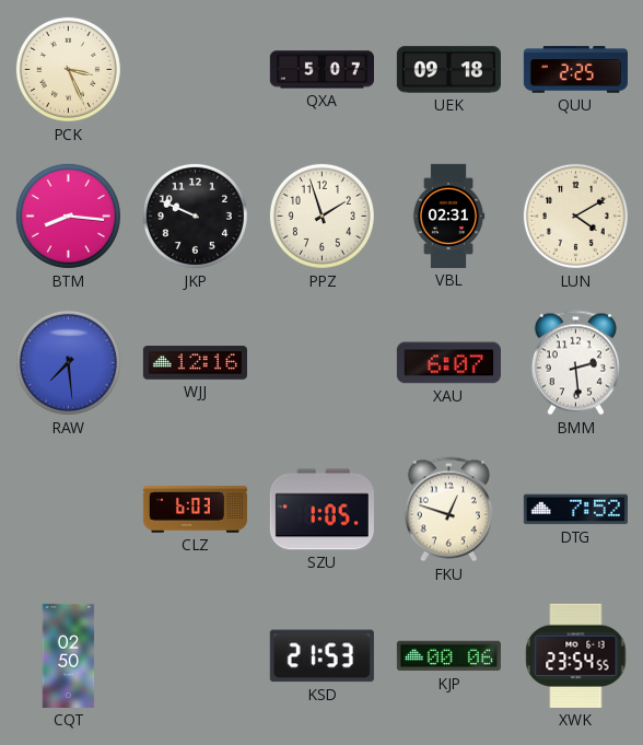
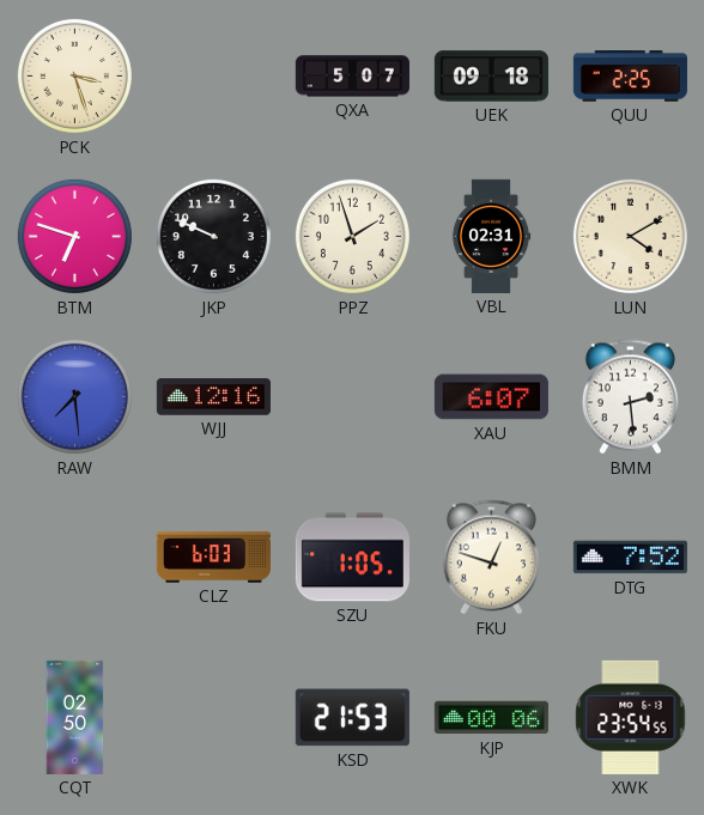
PCK: 3:26 -> 3:27
BTM: 8:16 -> 6:48
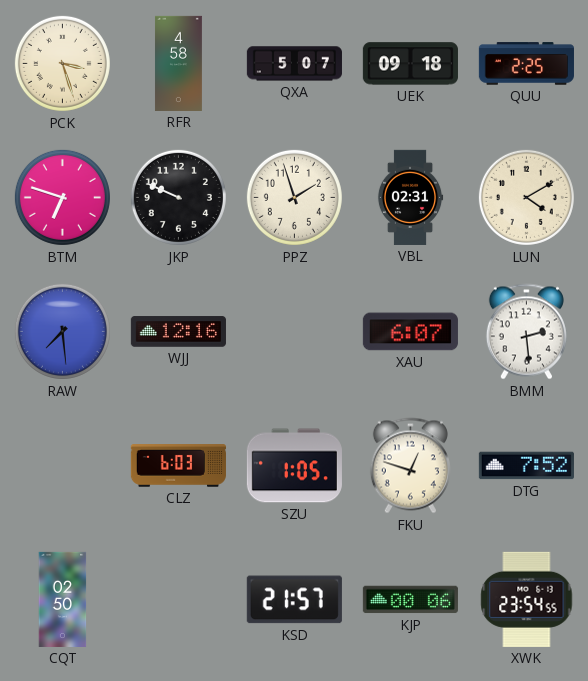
RFR: none -> 4:58
KSD: 21:53 -> 21:57
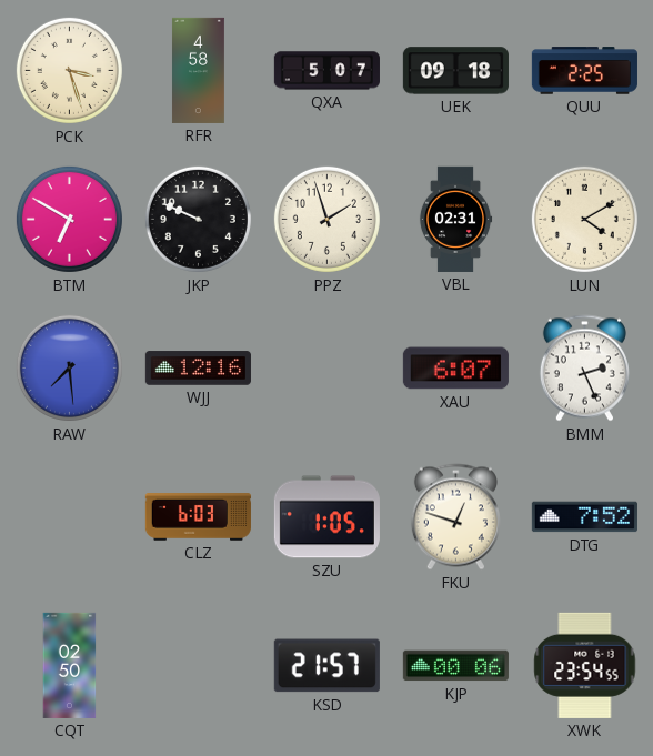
BTM: 6:48 -> 6:50
BMM: 2:29 -> 2:26
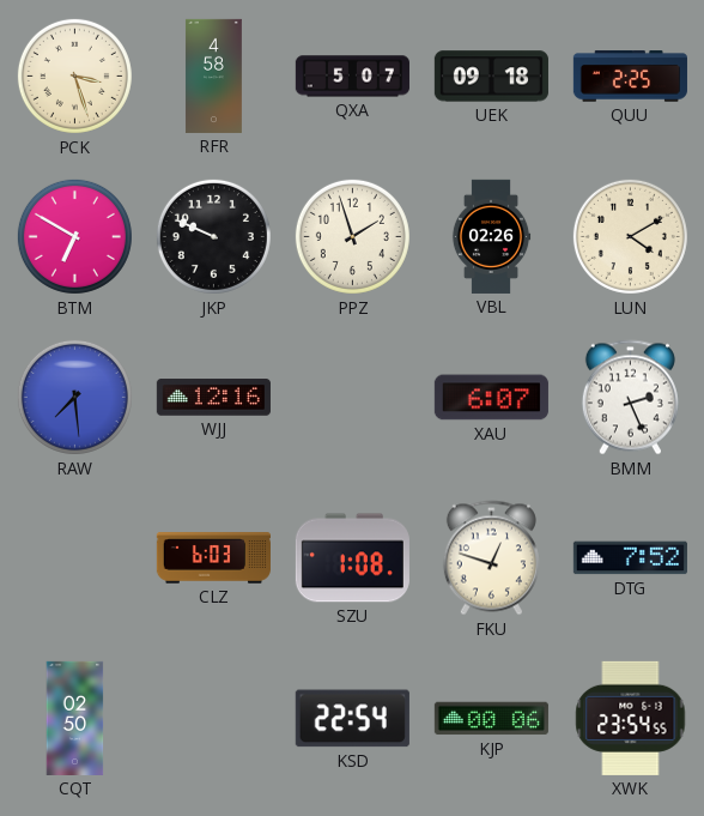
VBL: 02:31 -> 02:26
SZU: 1:05 -> 1:08
KSD: 21:57 -> 22:54
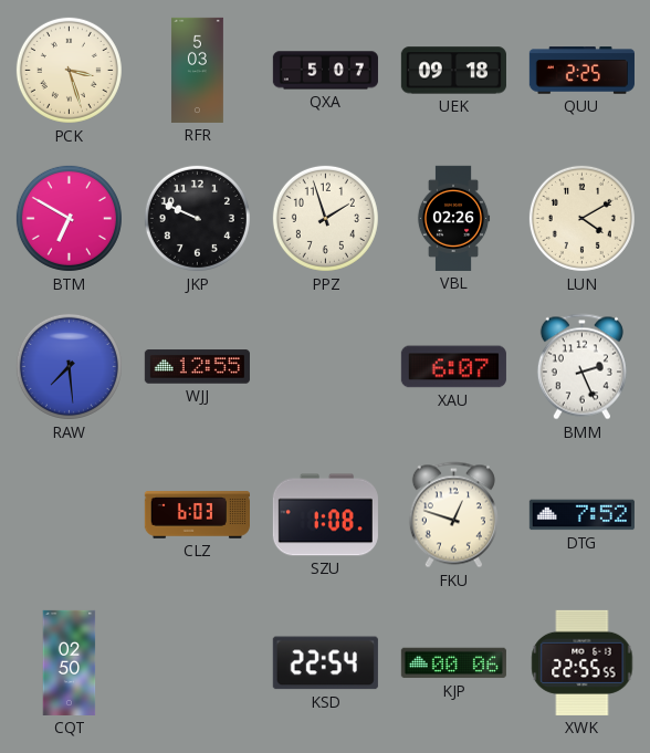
RFR: 4:58 -> 5:03
WJJ: 12:16 -> 12:55
XWK: 23:54 -> 22:55
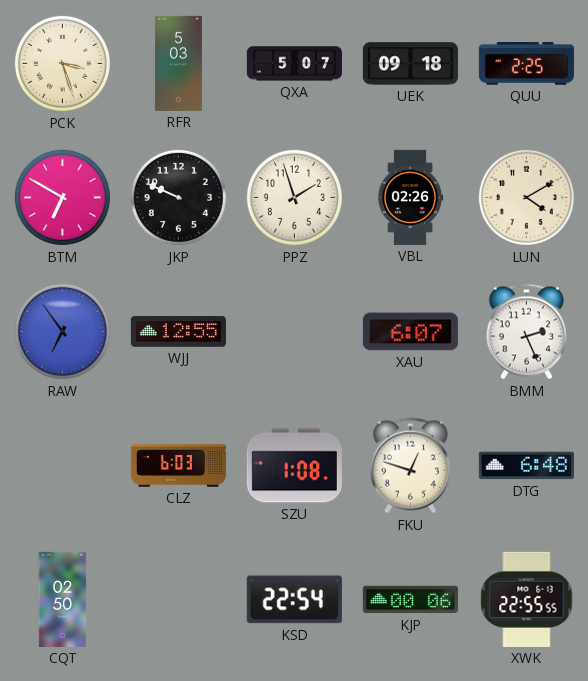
RAW: 7:29 -> 6:54
DTG: 7:52 -> 6:48
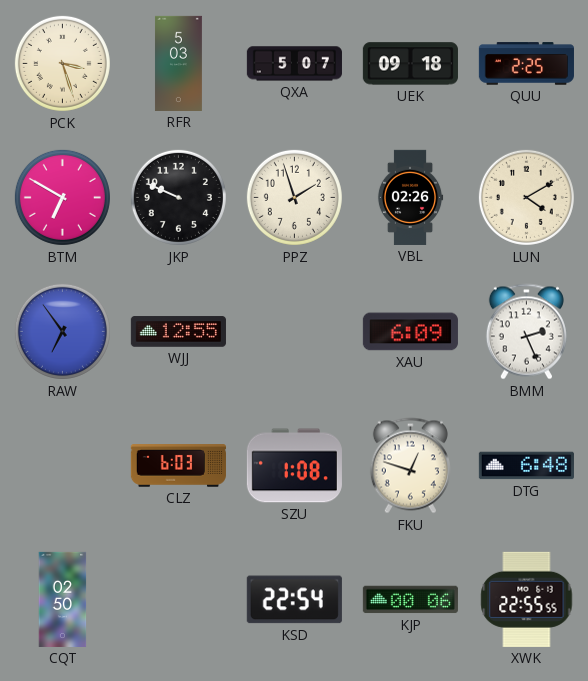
XAU: 6:07 -> 6:09
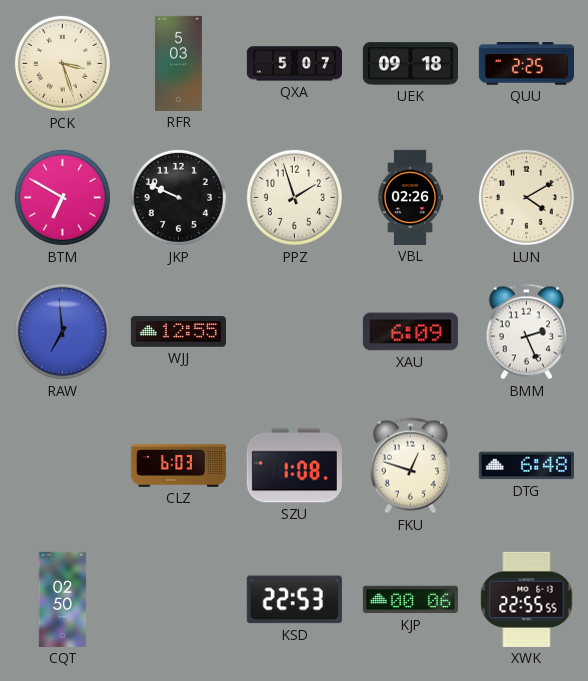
RAW: 6:54 -> 6:59
KSD: 22:54 -> 22:53
